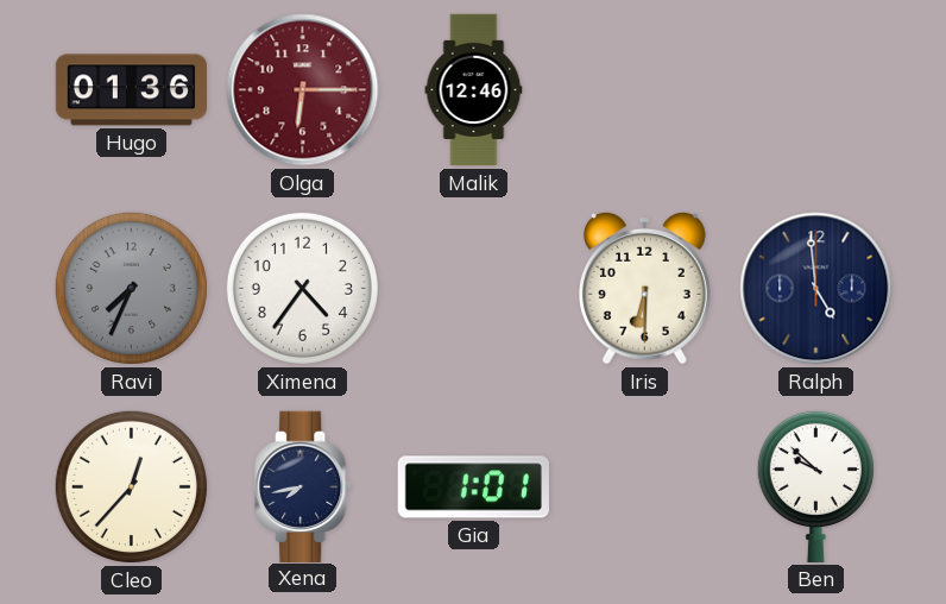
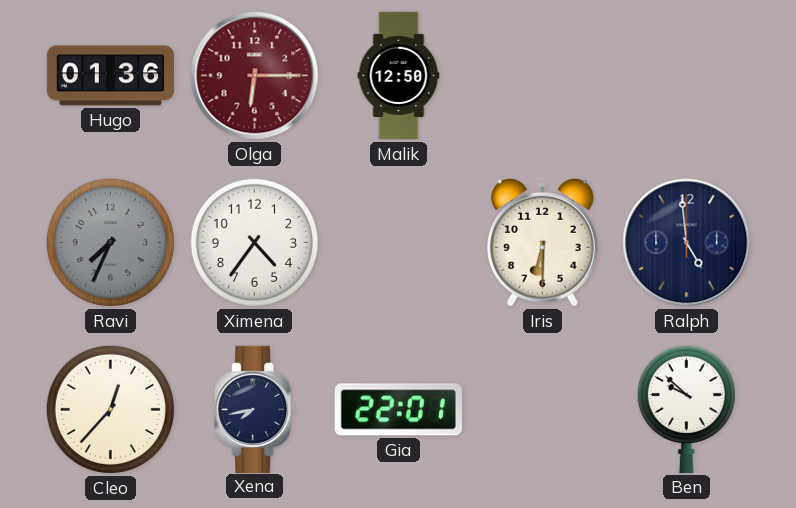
Malik: 12:46 -> 12:50
Gia: 1:01 -> 22:01
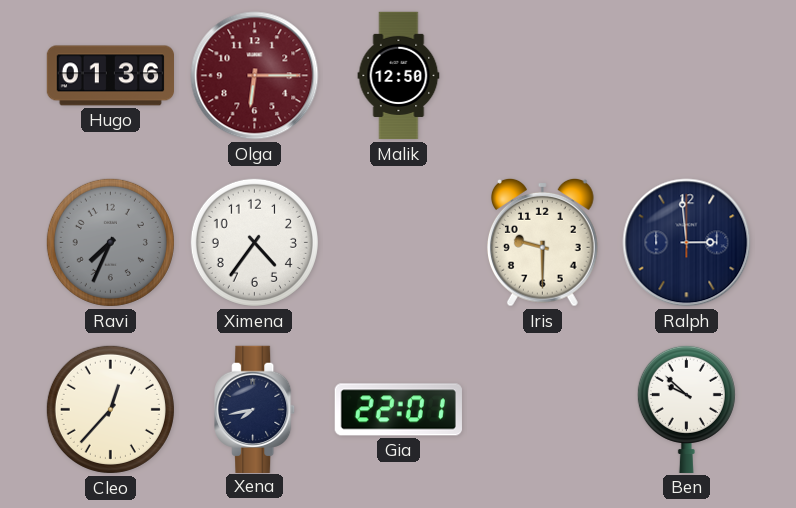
Iris: 6:30 -> 9:30
Ralph: 4:59 -> 2:59
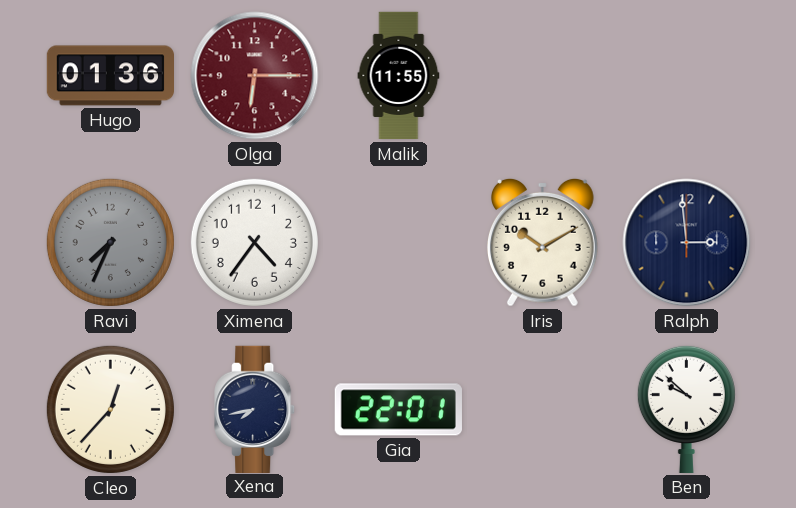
Malik: 12:50 -> 11:55
Iris: 9:30 -> 10:10
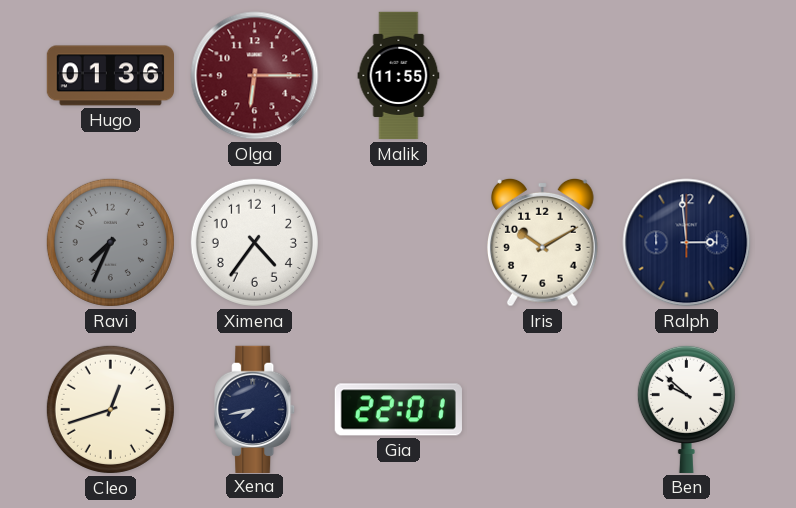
Cleo: 12:37 -> 12:42
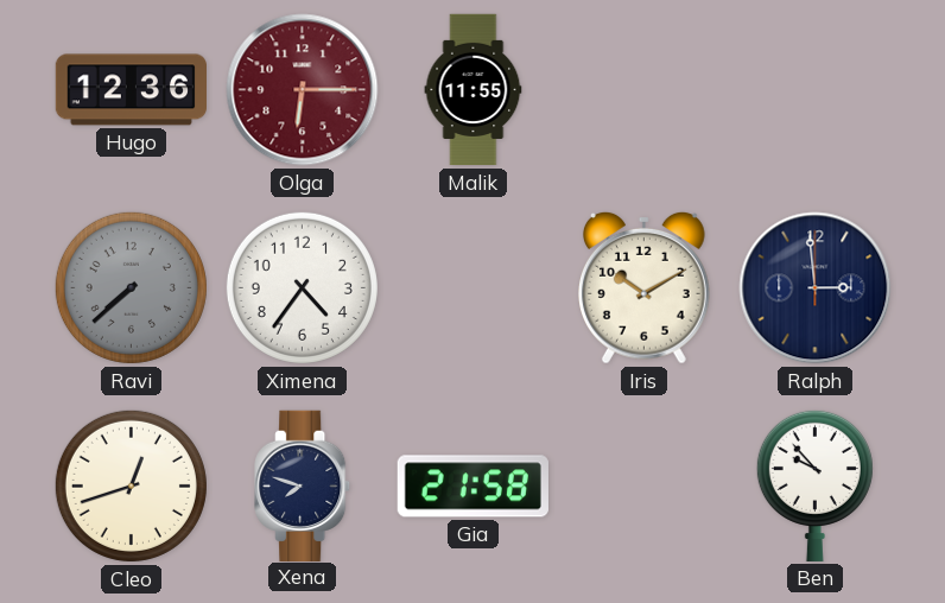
Hugo: 01:36 -> 12:36
Ravi: 7:34 -> 7:38
Xena: 7:43 -> 7:48
Gia: 22:01 -> 21:58
Ben: 9:52 -> 9:53
